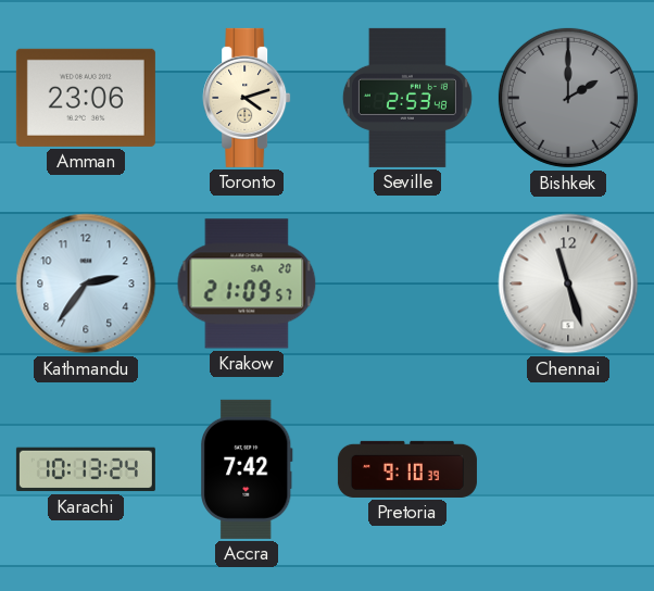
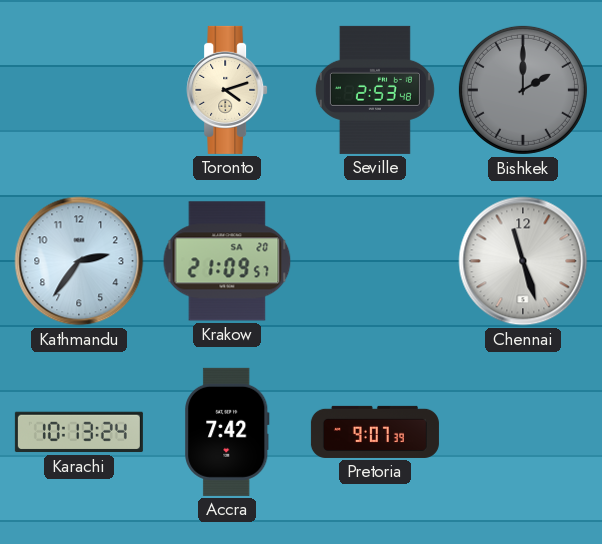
Amman: 23:06 -> none
Pretoria: 9:10 -> 9:07
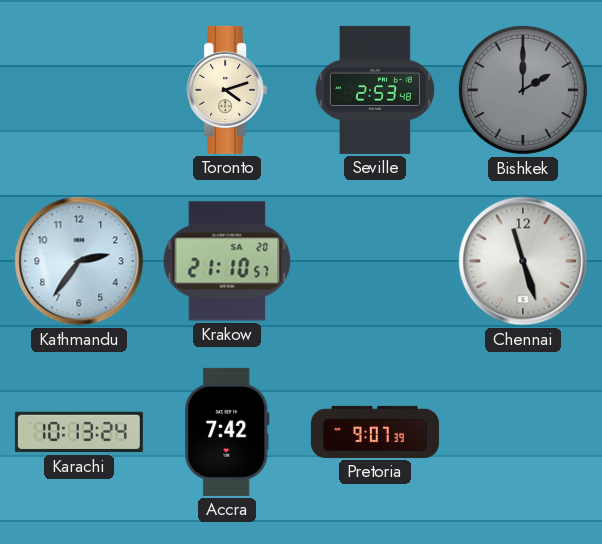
Krakow: 21:09 -> 21:10
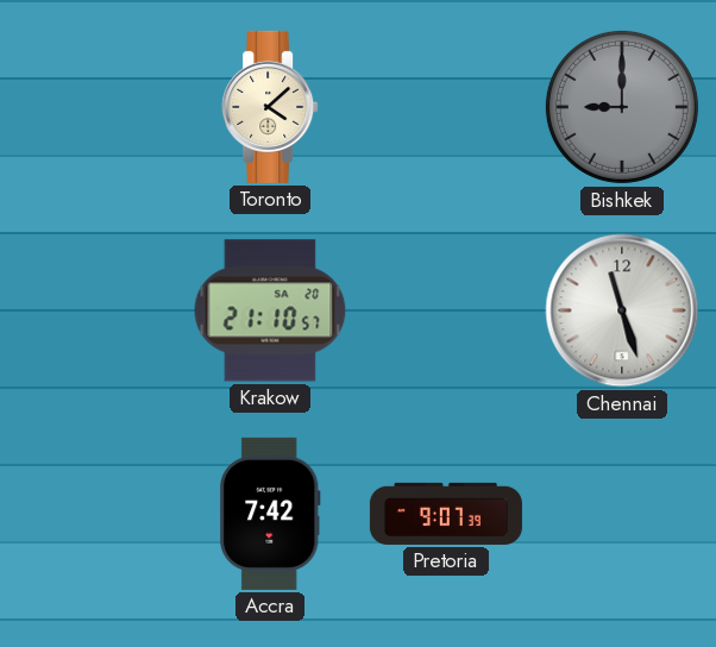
Toronto: 4:12 -> 4:08
Seville: 2:53 -> none
Bishkek: 2:00 -> 9:00
Kathmandu: 2:36 -> none
Karachi: 10:13 -> none
